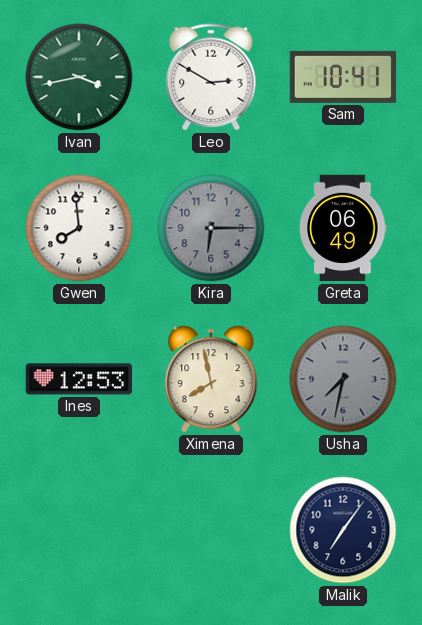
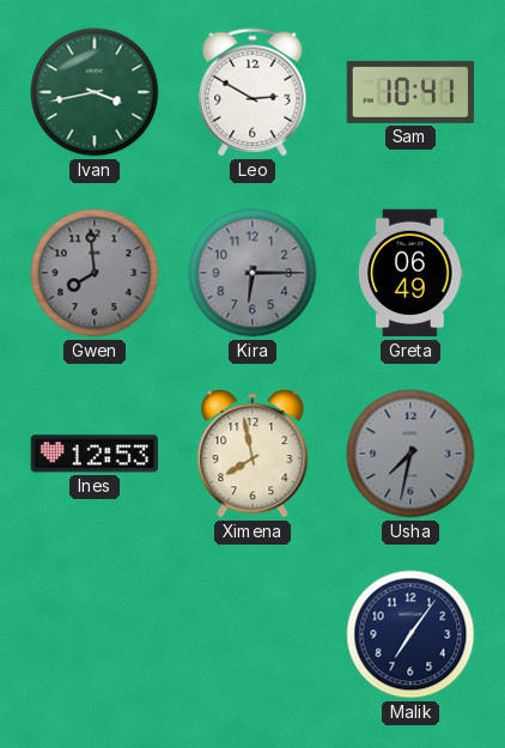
Gwen dial: white -> grey
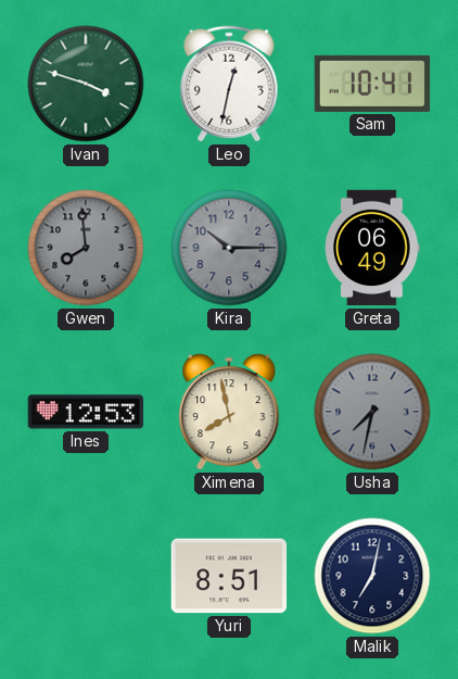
Ivan: 3:43 -> 3:48
Leo: 2:50 -> 12:32
Kira: 6:15 -> 10:15
Yuri: none -> 8:51
Malik: 7:06 -> 7:02
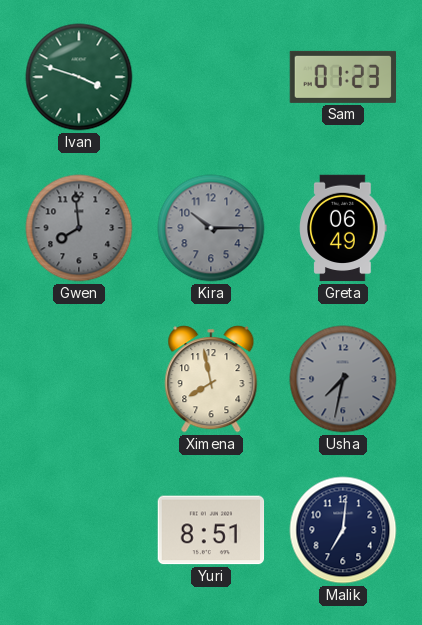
Leo: 12:32 -> none
Sam: 10:41 -> 01:23
Ines: 12:53 -> none
Malik: 7:02 -> 7:01
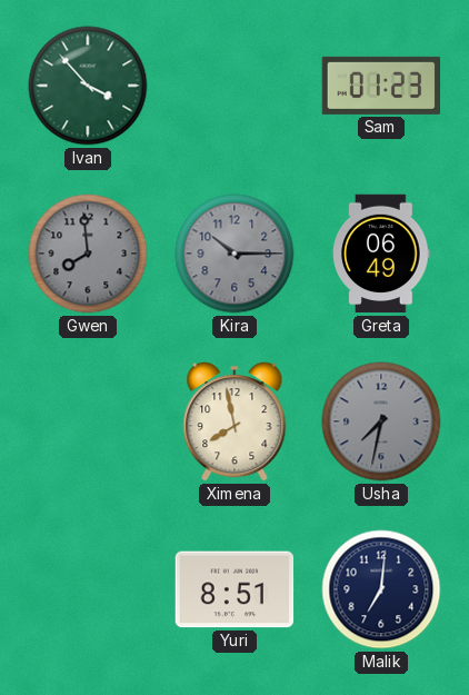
Ivan: 3:48 -> 3:53
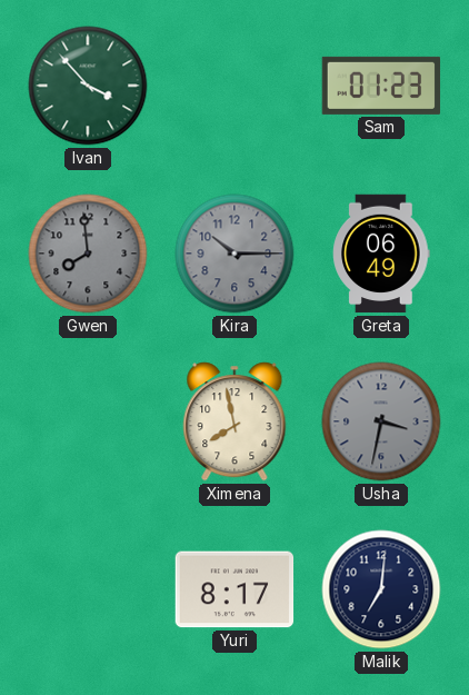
Usha: 7:32 -> 3:32
Yuri: 8:51 -> 8:17
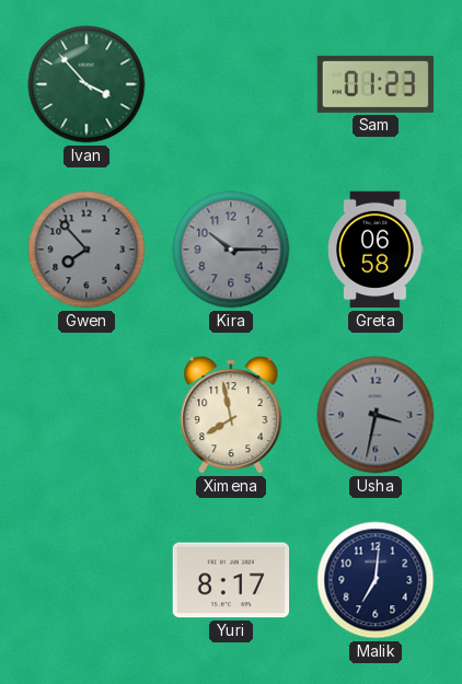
Gwen: 7:59 -> 7:53
Greta: 06:49 -> 06:58
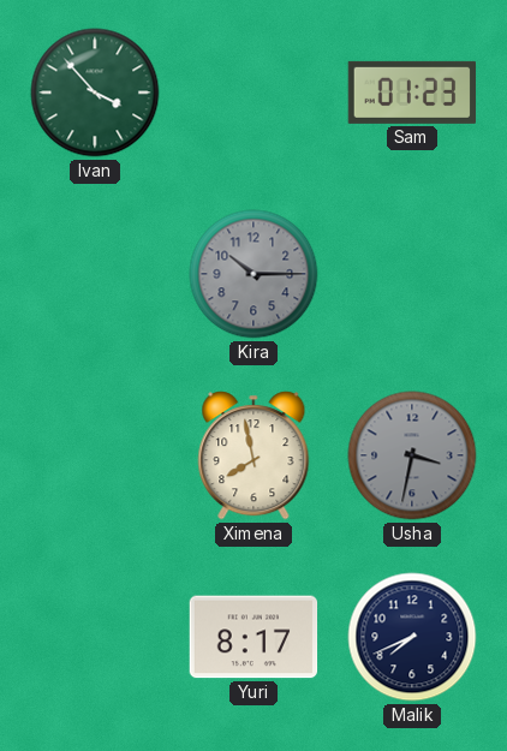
Gwen: 7:53 -> none
Greta: 06:58 -> none
Malik: 7:01 -> 7:41
